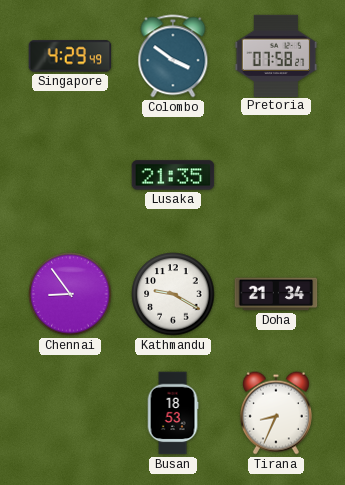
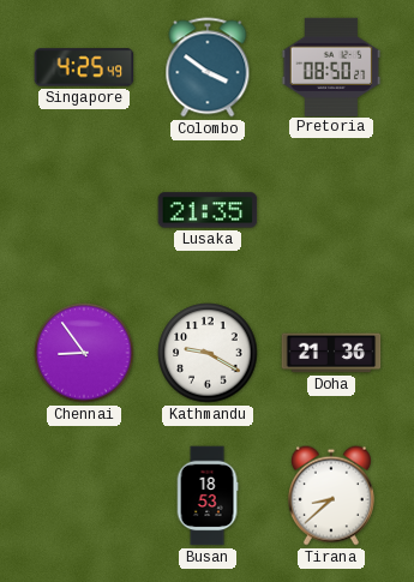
Singapore: 4:29 -> 4:25
Pretoria: 07:58 -> 08:50
Doha: 21:34 -> 21:36
Tirana: 8:34 -> 8:38
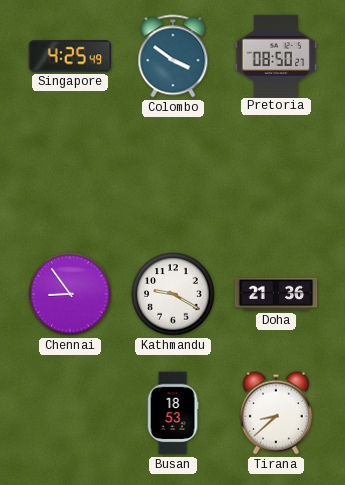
Lusaka: 21:35 -> none
